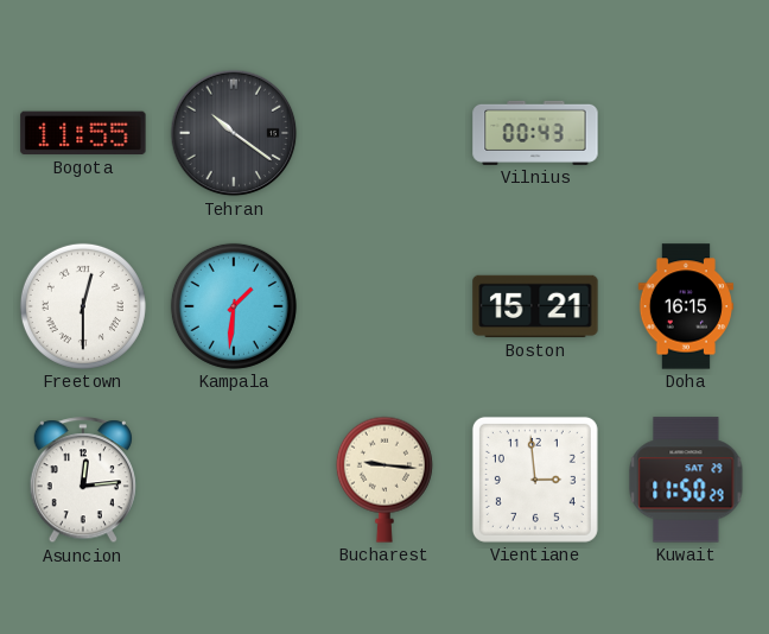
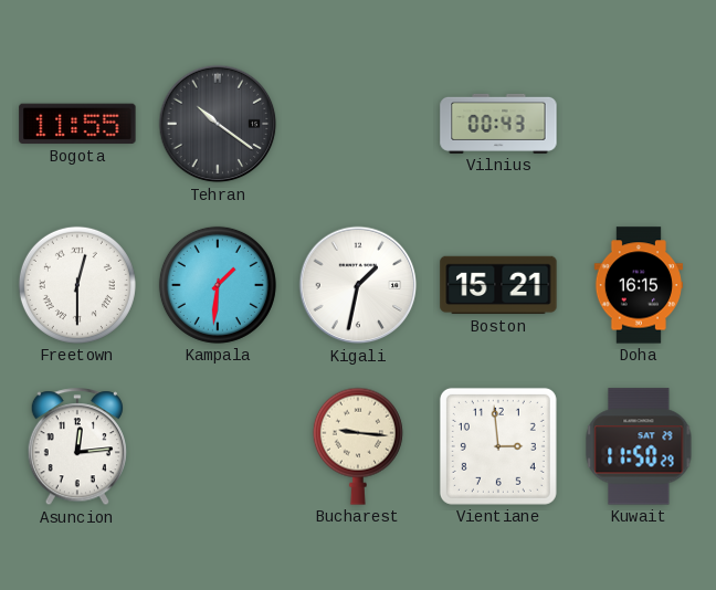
Kigali: none -> 1:32
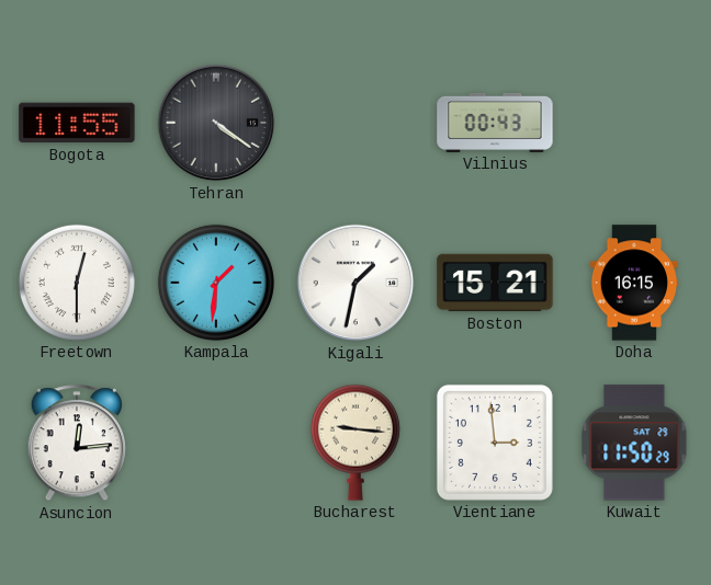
Tehran: 10:21 -> 4:21
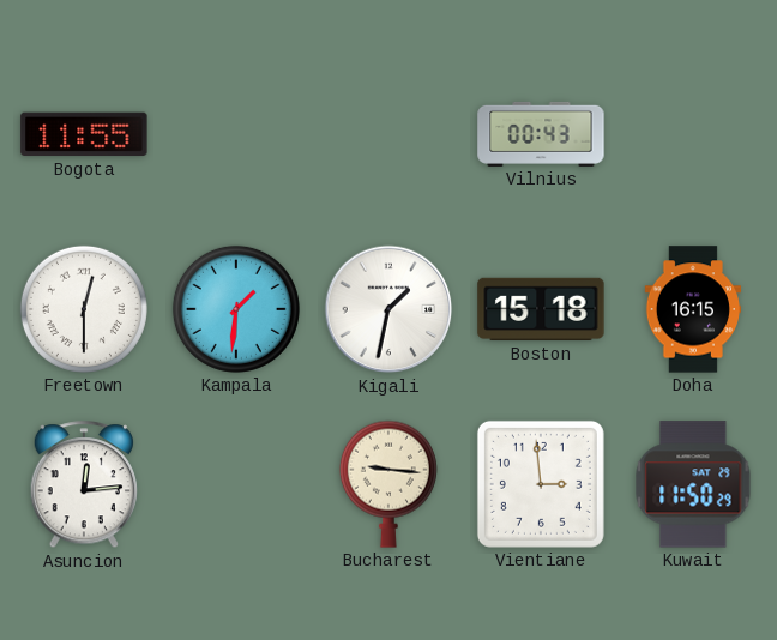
Tehran: 4:21 -> none
Boston: 15:21 -> 15:18
